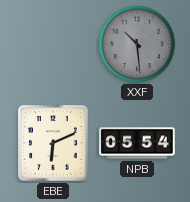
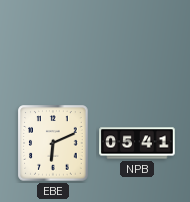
XXF: 10:29 -> none
NPB: 05:54 -> 05:41
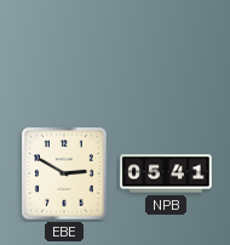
EBE: 6:11 -> 2:50
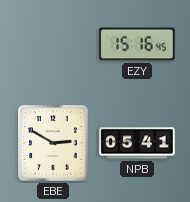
EZY: none -> 15:16
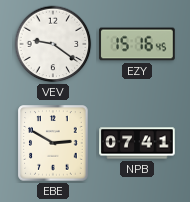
VEV: none -> 9:21
NPB: 05:41 -> 07:41
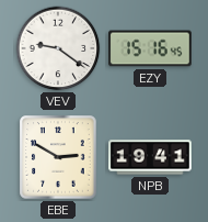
NPB: 07:41 -> 19:41
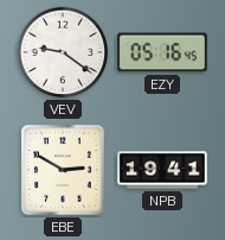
EZY: 15:16 -> 05:16
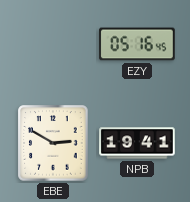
VEV: 9:21 -> none
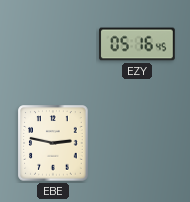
EBE: 2:50 -> 2:47
NPB: 19:41 -> none
